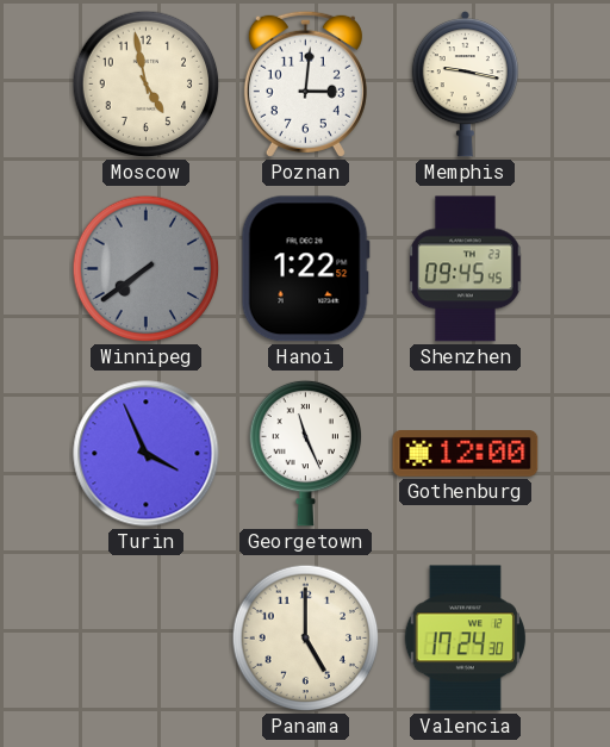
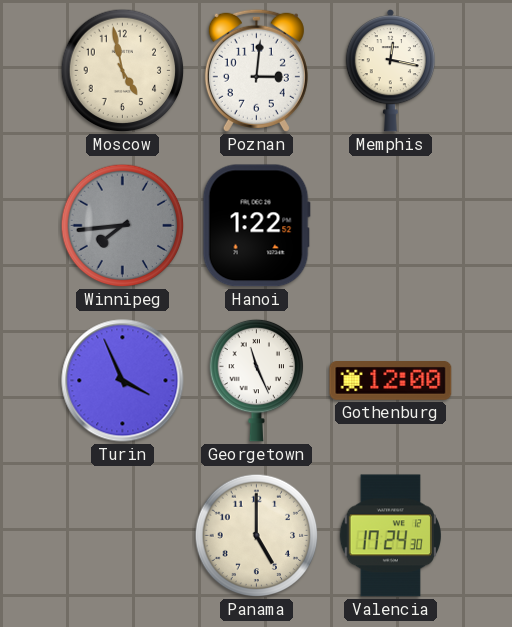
Memphis: 9:17 -> 12:17
Winnipeg: 7:39 -> 7:44
Shenzhen: 09:45 -> none
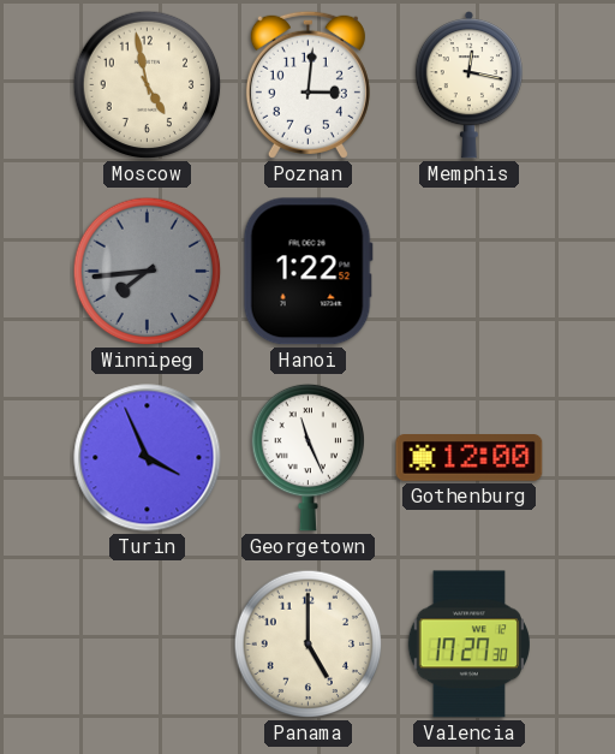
Valencia: 17:24 -> 17:27
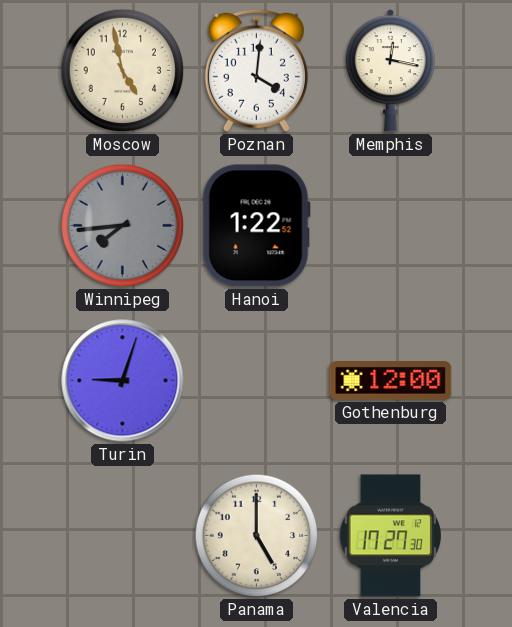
Poznan: 3:01 -> 4:01
Turin: 3:56 -> 9:03
Georgetown: 11:26 -> none
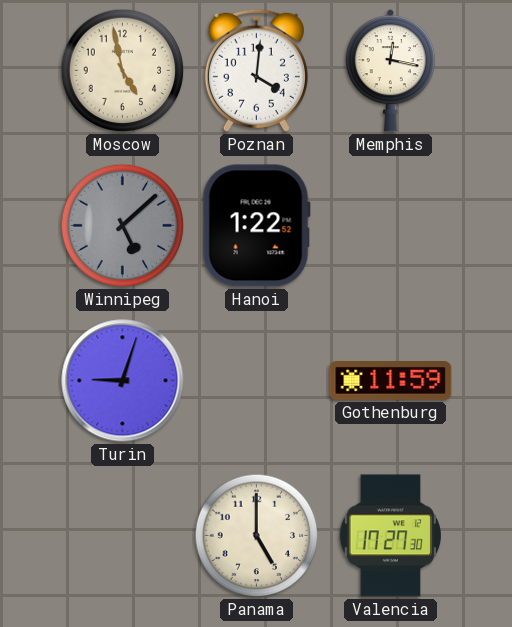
Winnipeg: 7:44 -> 5:08
Gothenburg: 12:00 -> 11:59
